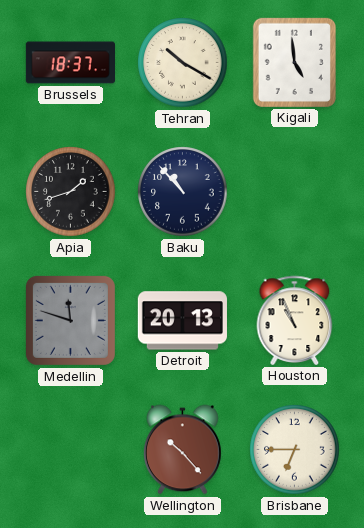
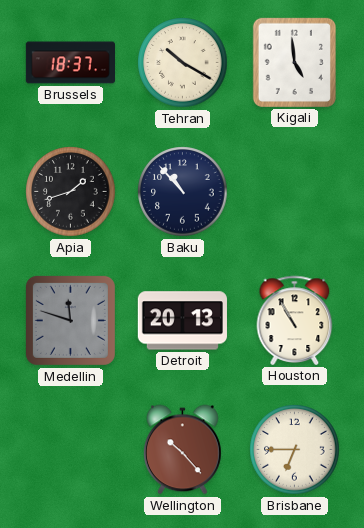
Houston: 10:56 -> 10:55
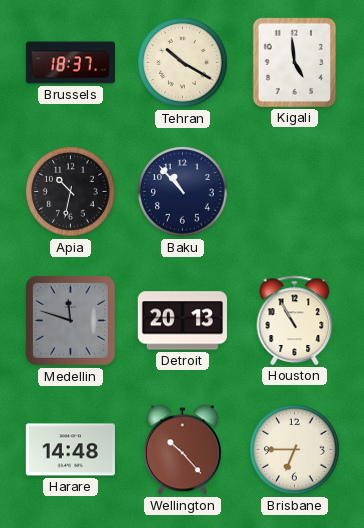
Apia: 1:42 -> 10:32
Harare: none -> 14:48
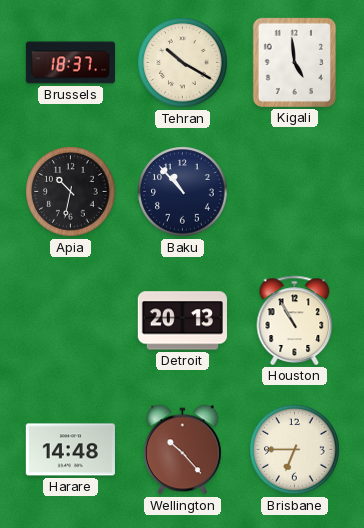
Medellin: 11:48 -> none
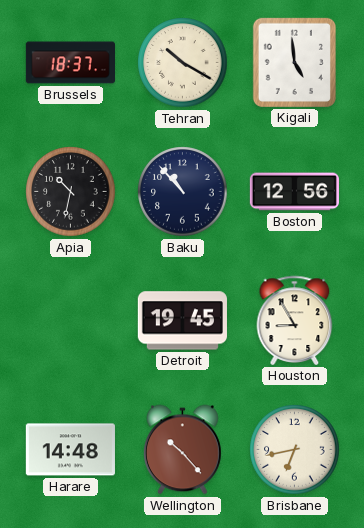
Boston: none -> 12:56
Detroit: 20:13 -> 19:45
Houston: 10:55 -> 8:55
Brisbane: 6:45 -> 6:43
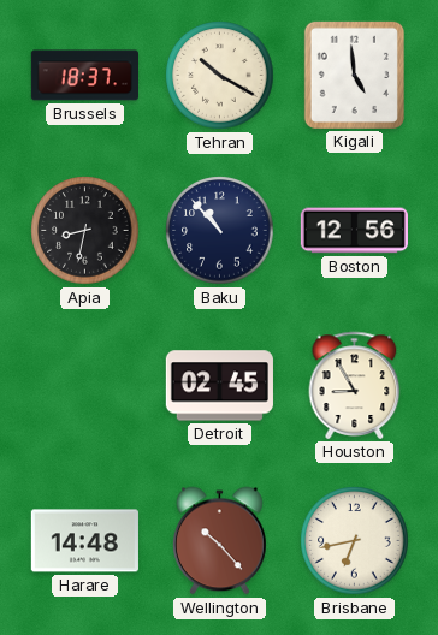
Apia: 10:32 -> 8:32
Detroit: 19:45 -> 02:45
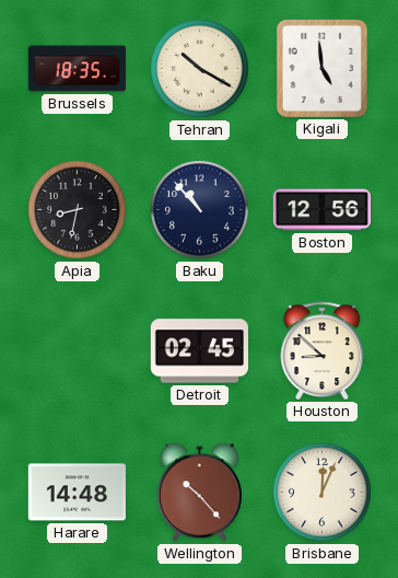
Brussels: 18:37 -> 18:35
Houston: 8:55 -> 8:52
Brisbane: 6:43 -> 12:04
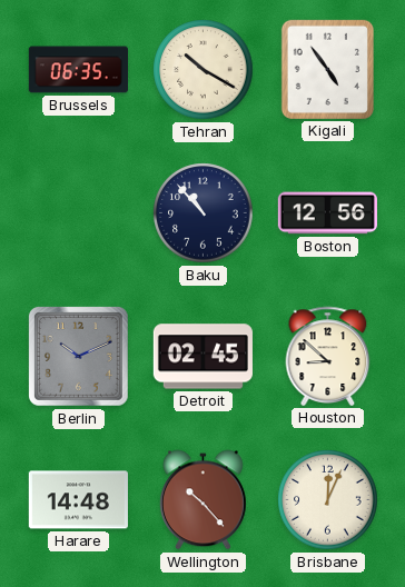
Brussels: 18:35 -> 06:35
Kigali: 4:59 -> 4:54
Apia: 8:32 -> none
Berlin: none -> 10:11
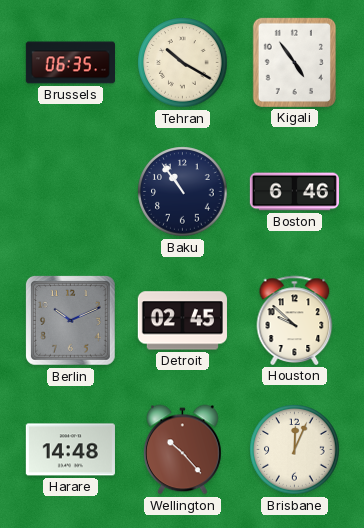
Baku: 10:53 -> 10:54
Boston: 12:56 -> 6:46
Houston: 8:52 -> 9:52
